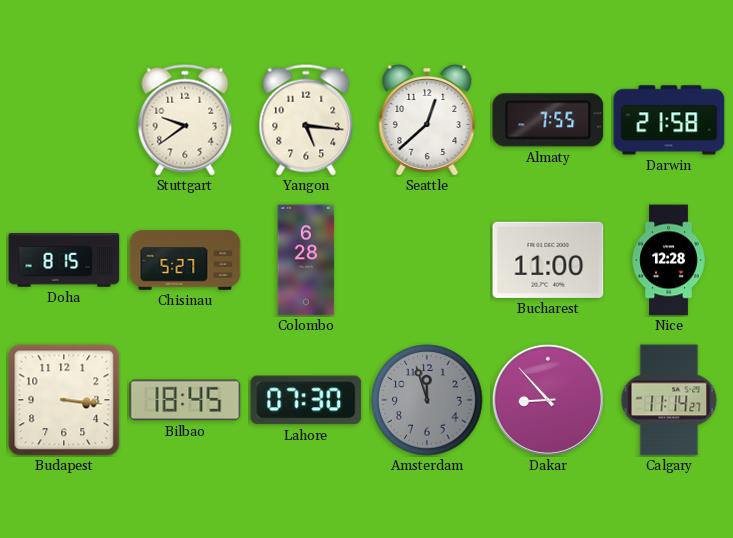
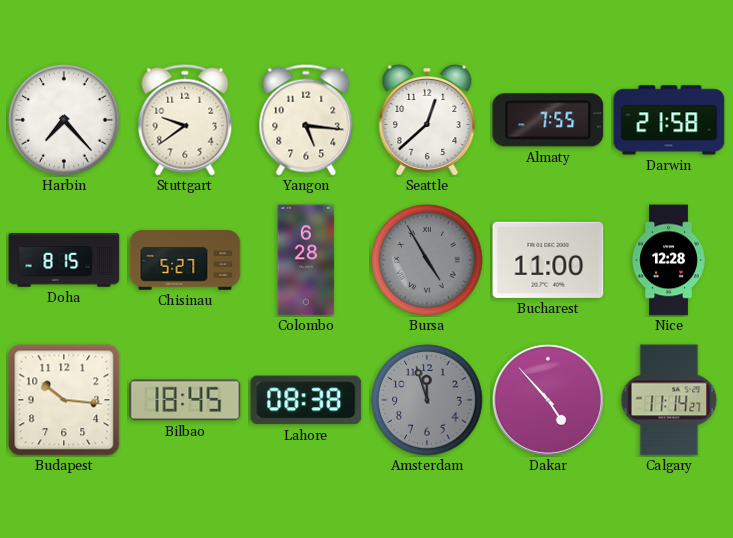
Harbin: none -> 7:23
Bursa: none -> 4:55
Budapest: 3:16 -> 10:16
Lahore: 07:30 -> 08:38
Dakar: 8:53 -> 4:53
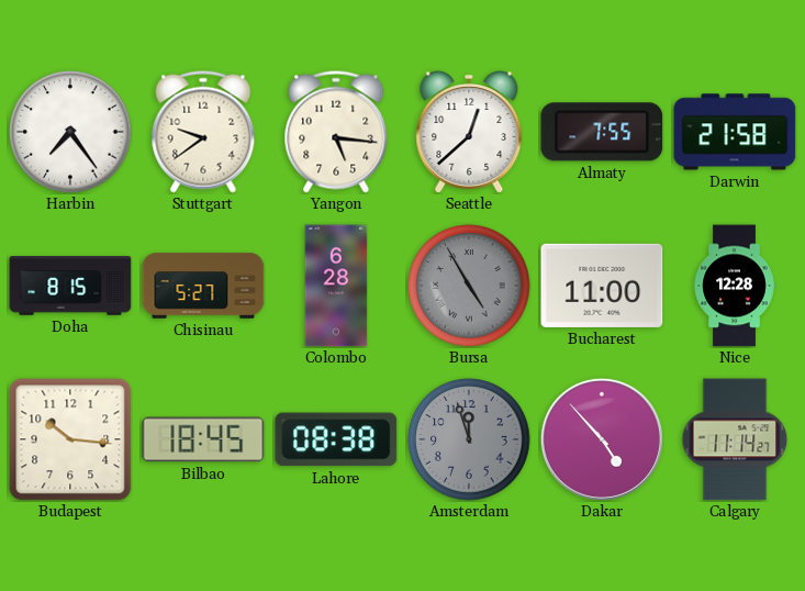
Harbin: 7:23 -> 7:24
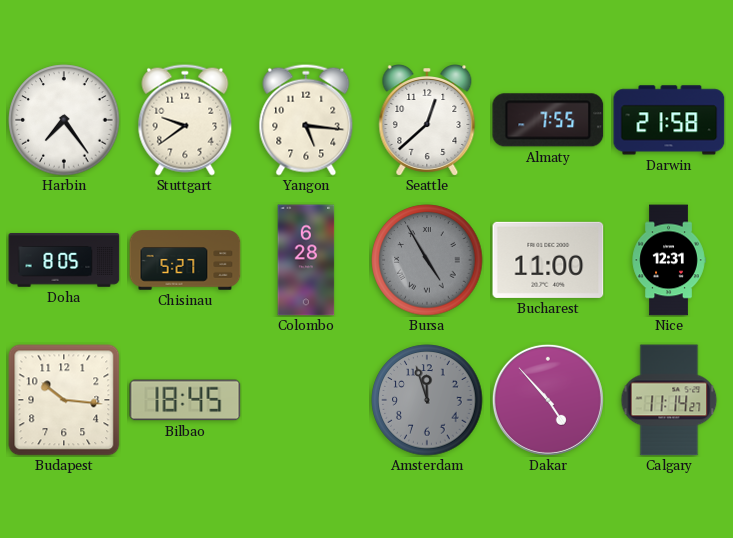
Doha: 8:15 -> 8:05
Nice: 12:28 -> 12:31
Lahore: 08:38 -> none
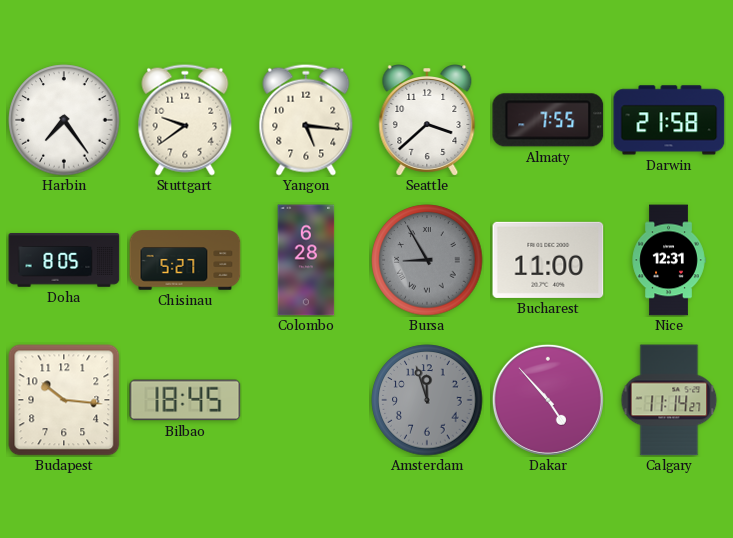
Seattle: 12:38 -> 3:38
Bursa: 4:55 -> 8:55
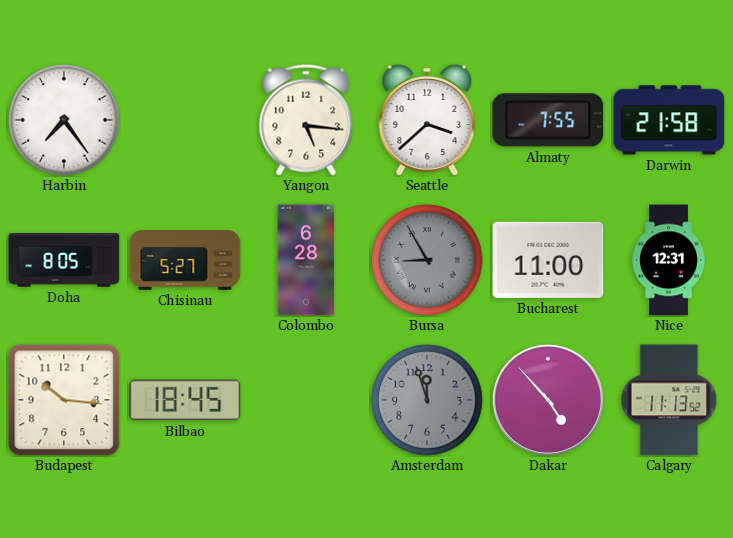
Stuttgart: 9:39 -> none
Calgary: 11:14 -> 11:13
